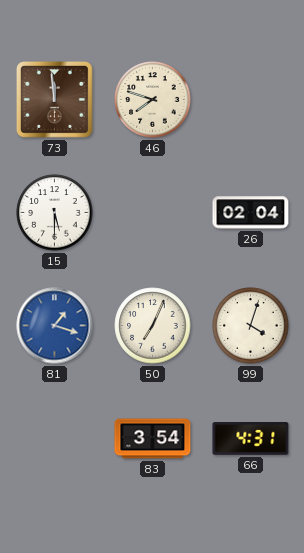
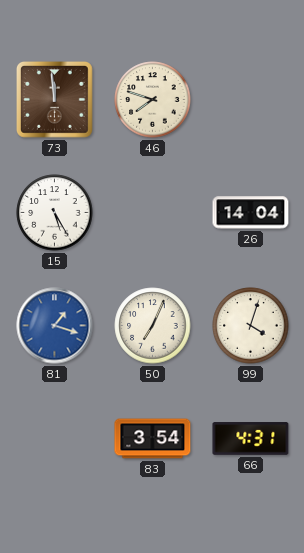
15: 5:30 -> 5:25
26: 02:04 -> 14:04
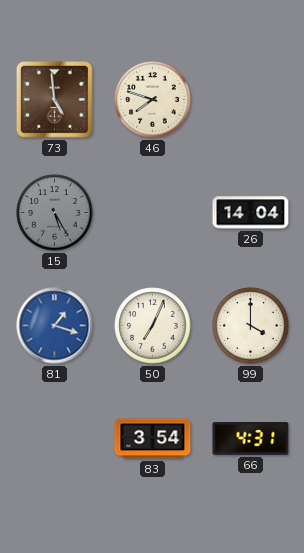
73: 11:59 -> 4:59
15 dial: white -> grey
99: 4:03 -> 4:00
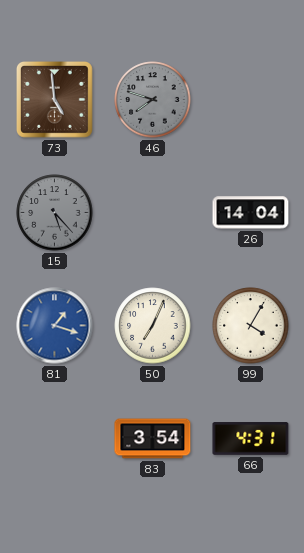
46 dial: cream -> grey
15: 5:25 -> 5:23
99: 4:00 -> 4:05
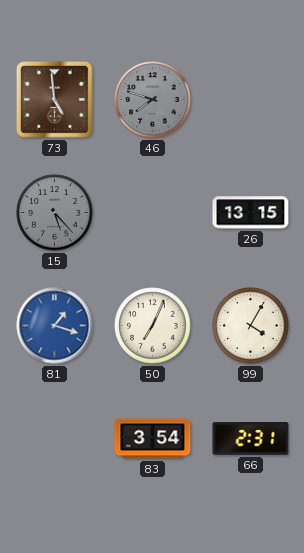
26: 14:04 -> 13:15
66: 4:31 -> 2:31
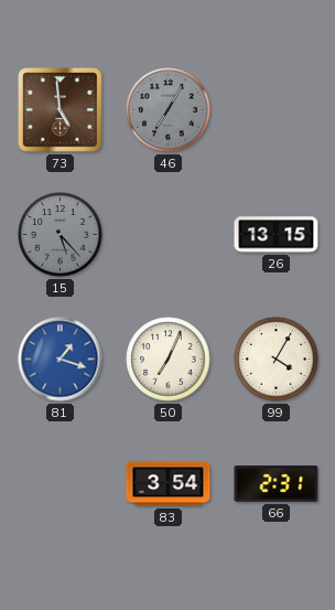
46: 7:48 -> 7:05
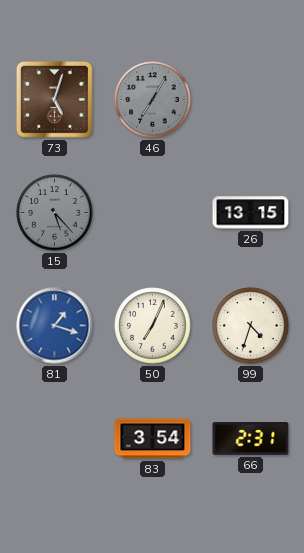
73: 4:59 -> 5:03
99: 4:05 -> 4:33
